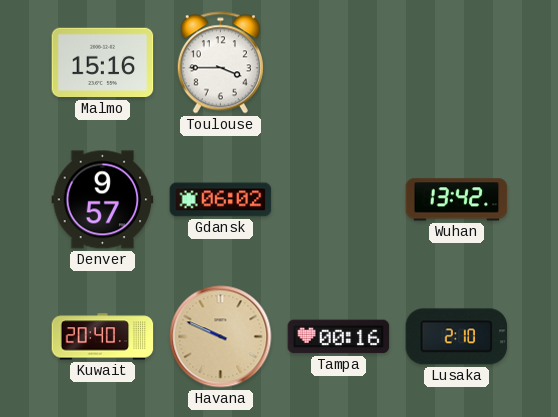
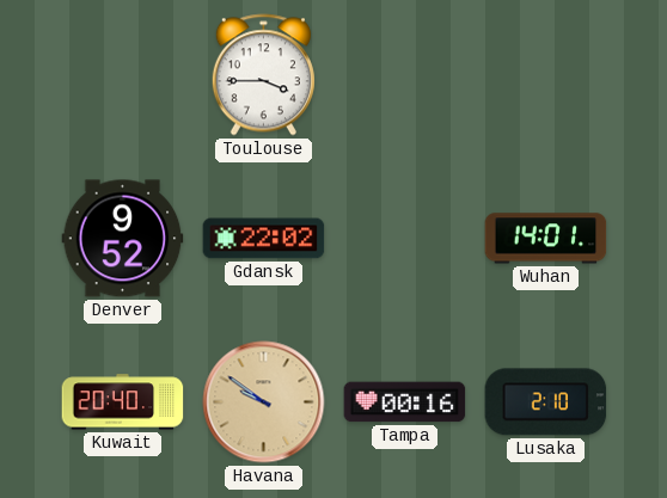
Malmo: 15:16 -> none
Denver: 9:57 -> 9:52
Gdansk: 06:02 -> 22:02
Wuhan: 13:42 -> 14:01
Havana: 9:49 -> 9:51
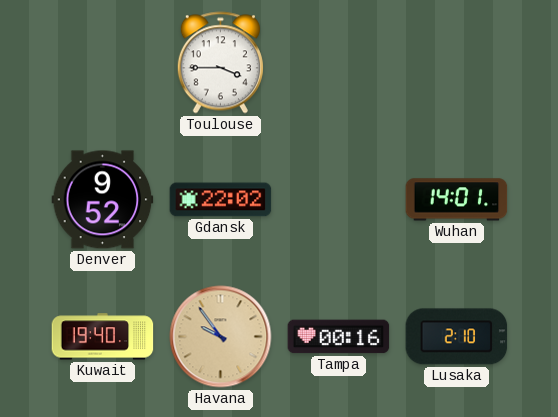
Kuwait: 20:40 -> 19:40
Havana: 9:51 -> 9:54
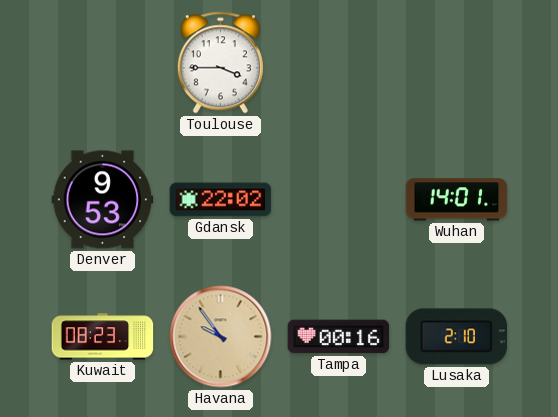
Denver: 9:52 -> 9:53
Kuwait: 19:40 -> 08:23
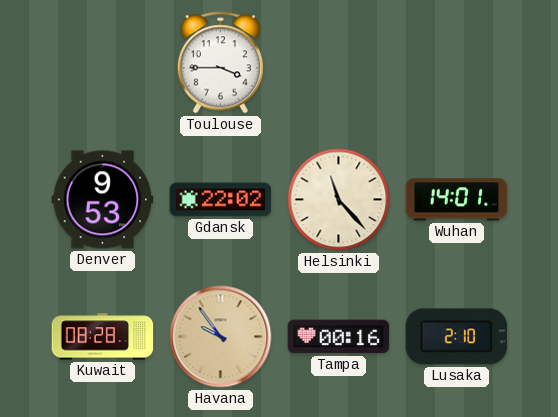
Helsinki: none -> 11:23
Kuwait: 08:23 -> 08:28
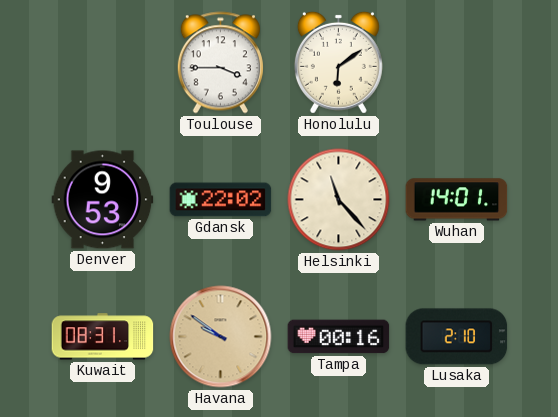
Honolulu: none -> 6:09
Kuwait: 08:28 -> 08:31
Havana: 9:54 -> 9:51
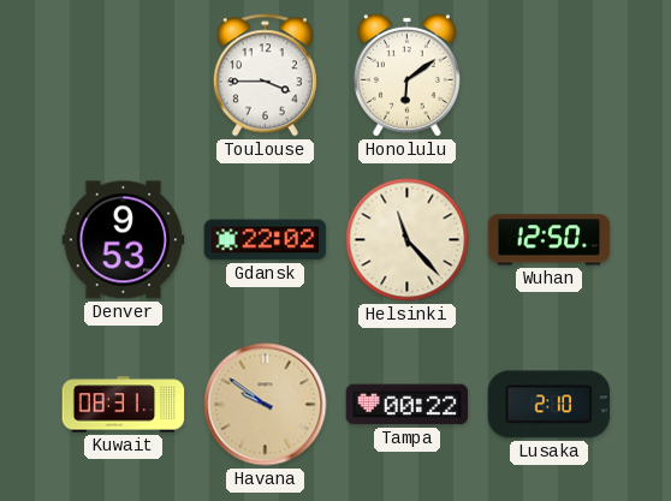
Wuhan: 14:01 -> 12:50
Tampa: 00:16 -> 00:22
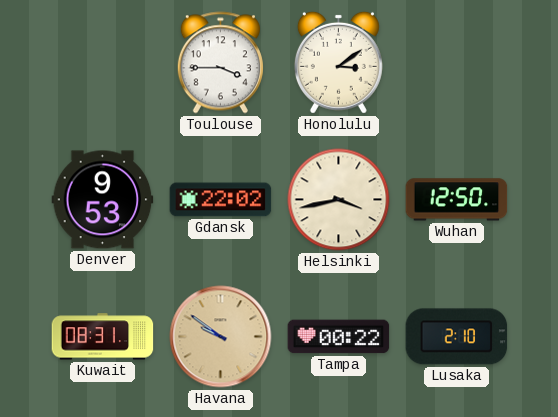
Honolulu: 6:09 -> 3:09
Helsinki: 11:23 -> 3:43
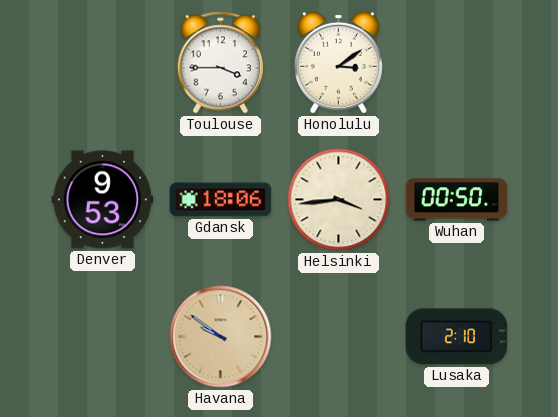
Gdansk: 22:02 -> 18:06
Helsinki: 3:43 -> 3:44
Wuhan: 12:50 -> 00:50
Kuwait: 08:31 -> none
Tampa: 00:22 -> none
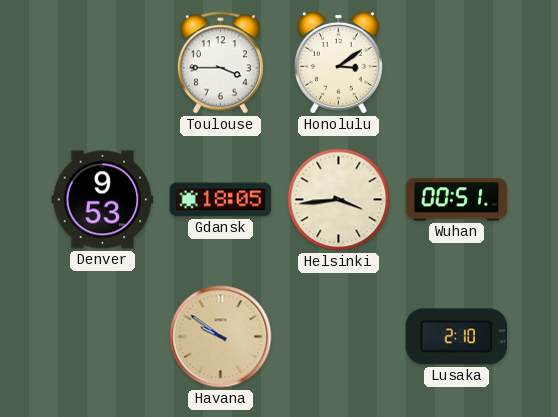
Gdansk: 18:06 -> 18:05
Wuhan: 00:50 -> 00:51
